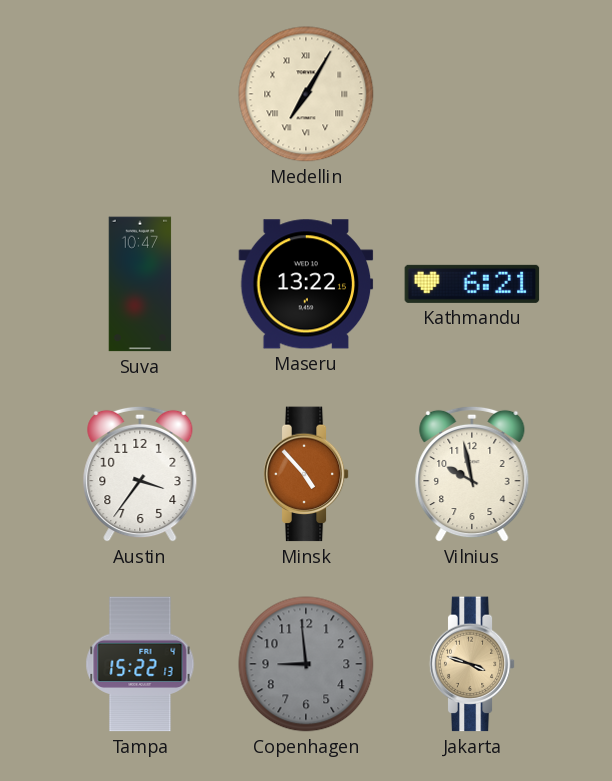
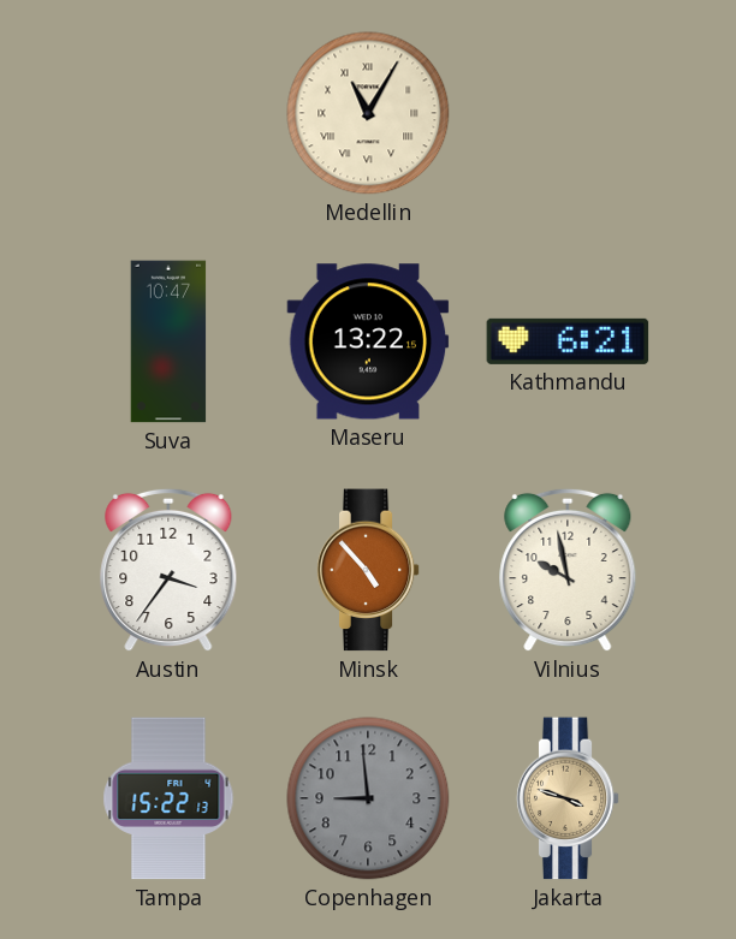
Medellin: 7:05 -> 11:05
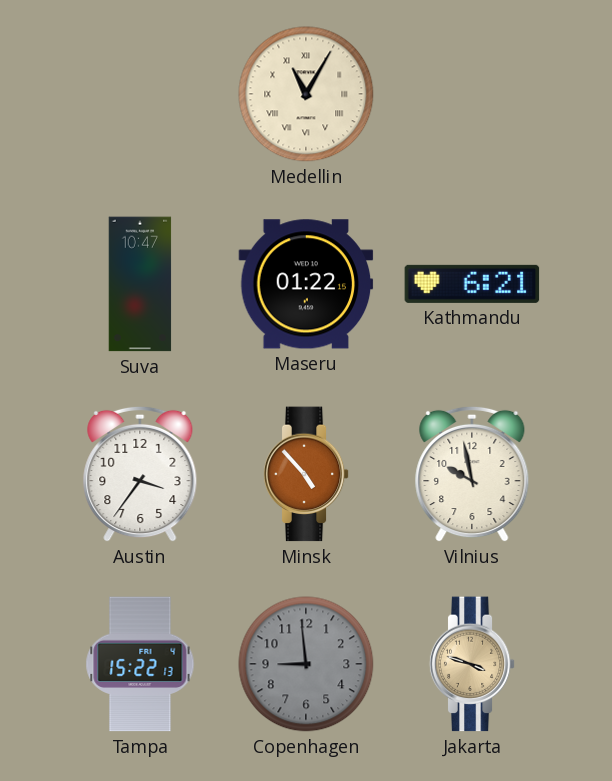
Maseru: 13:22 -> 01:22
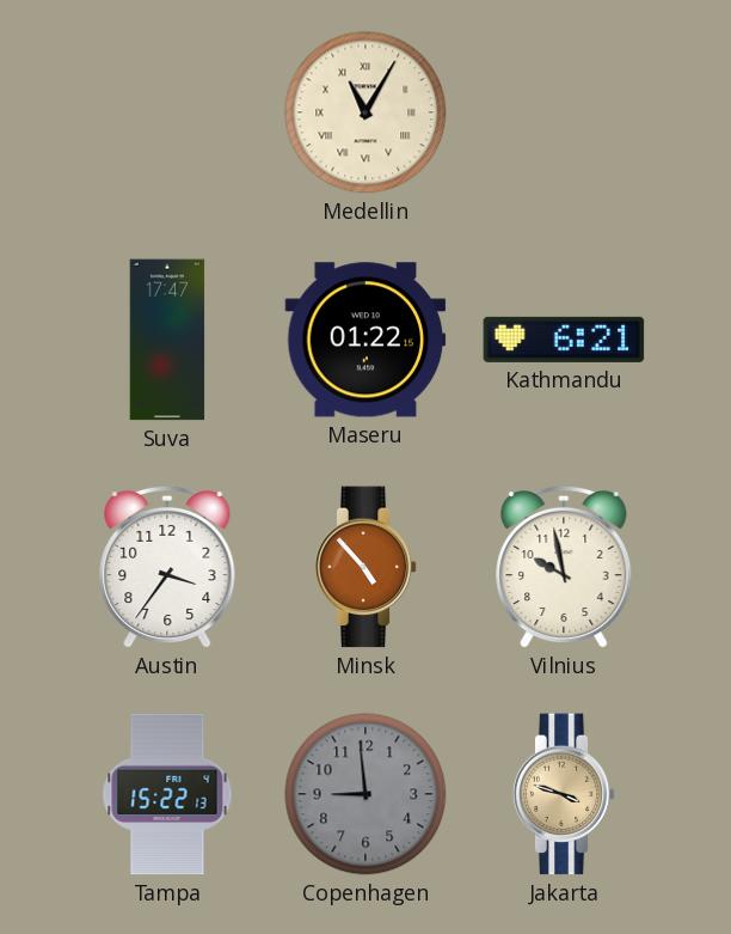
Suva: 10:47 -> 17:47
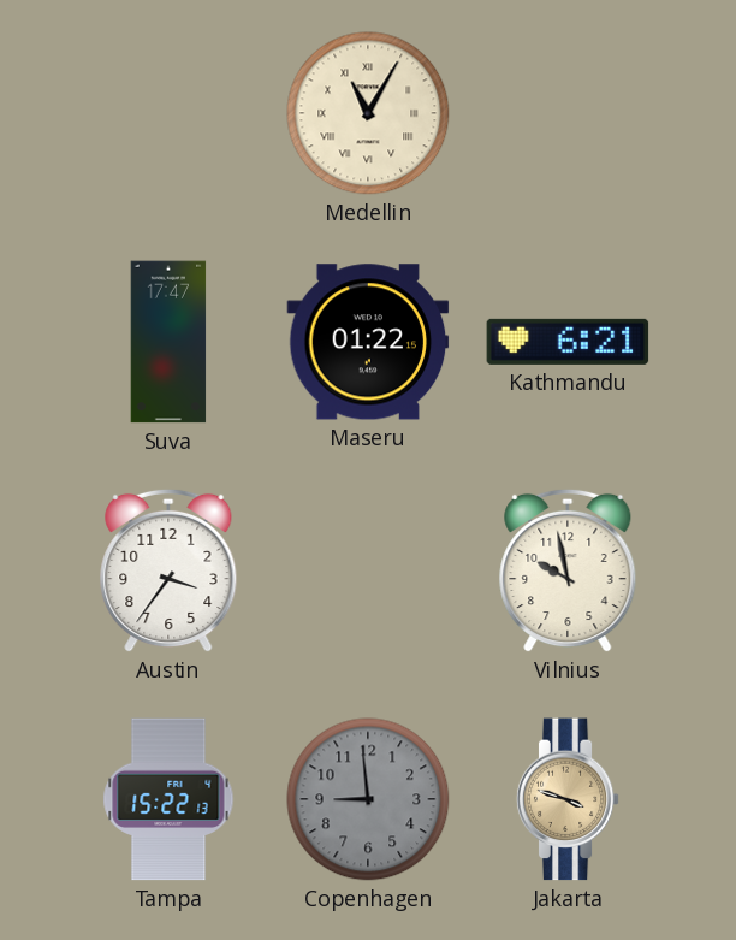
Minsk: 4:53 -> none
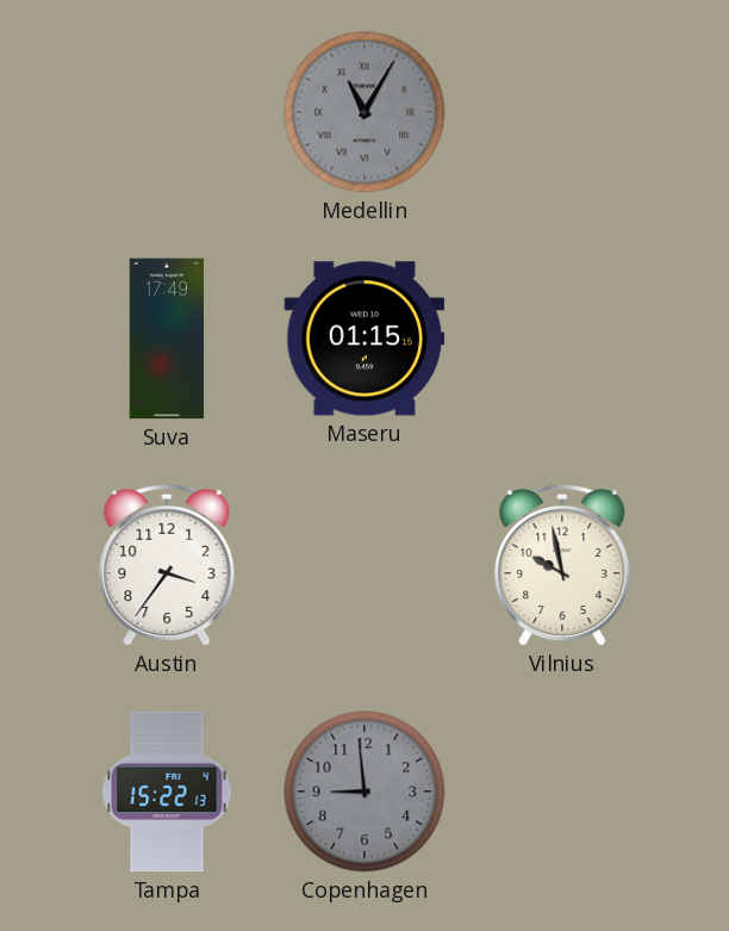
Medellin dial: cream -> grey
Suva: 17:47 -> 17:49
Maseru: 01:22 -> 01:15
Kathmandu: 6:21 -> none
Jakarta: 3:48 -> none
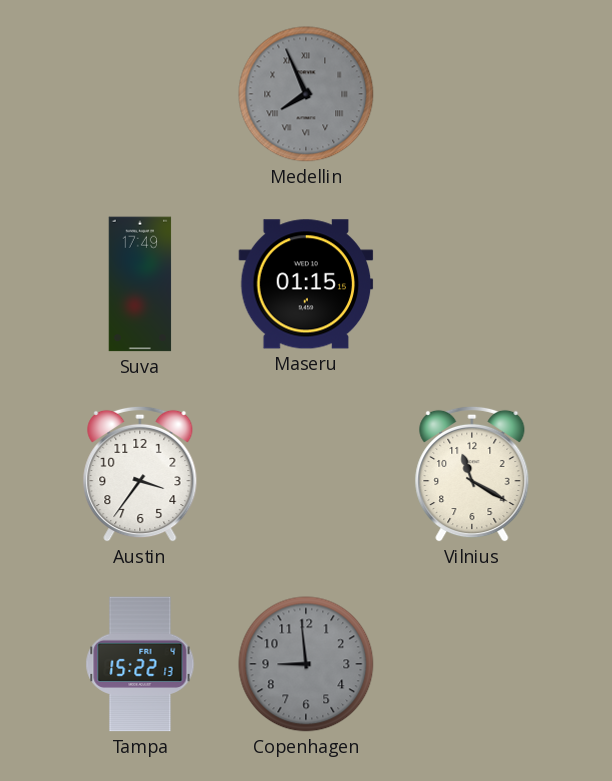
Medellin: 11:05 -> 7:56
Vilnius: 9:58 -> 11:20
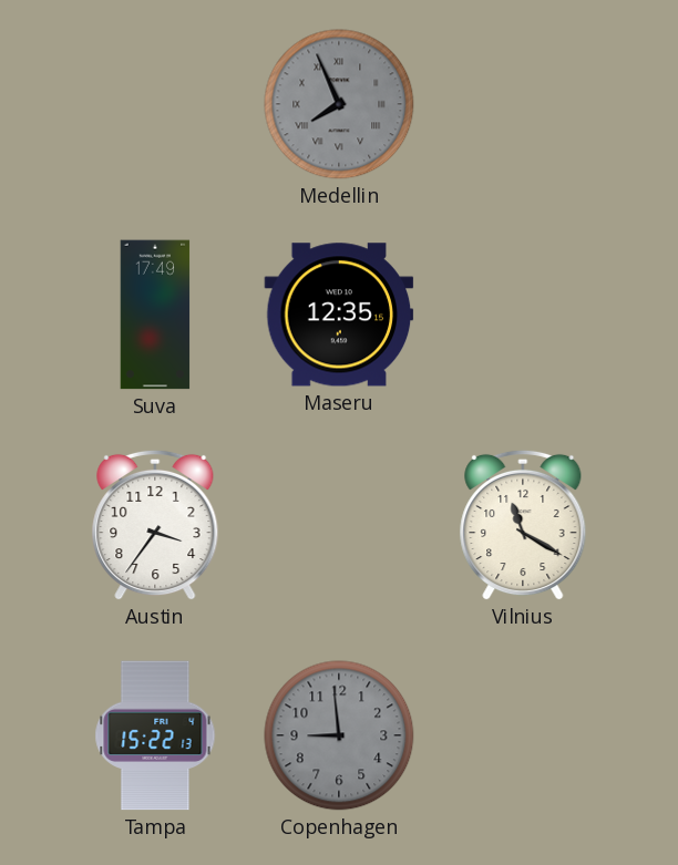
Maseru: 01:15 -> 12:35
